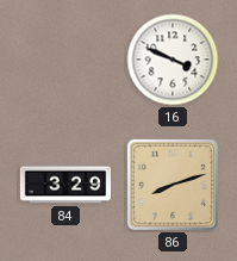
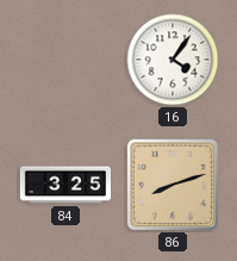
16: 3:49 -> 4:06
84: 3:29 -> 3:25
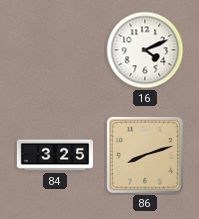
16: 4:06 -> 4:11
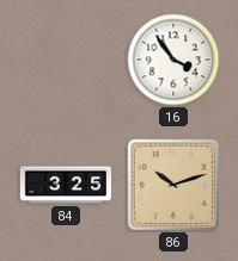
16: 4:11 -> 3:54
86: 8:12 -> 10:12
